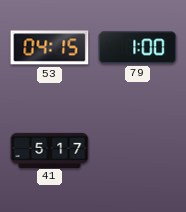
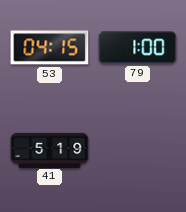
41: 5:17 -> 5:19
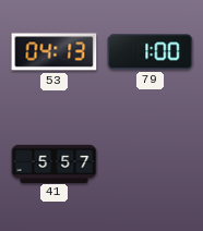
53: 04:15 -> 04:13
41: 5:19 -> 5:57
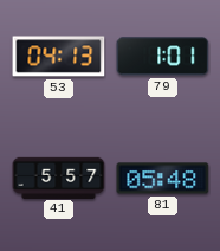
79: 1:00 -> 1:01
81: none -> 05:48
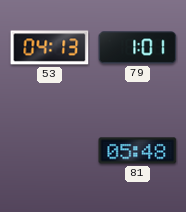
41: 5:57 -> none
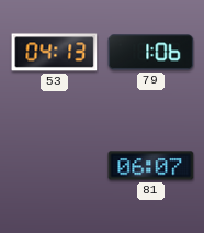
79: 1:01 -> 1:06
81: 05:48 -> 06:07
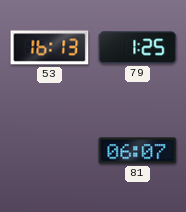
53: 04:13 -> 16:13
79: 1:06 -> 1:25
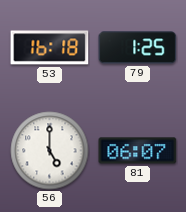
53: 16:13 -> 16:18
56: none -> 5:00
